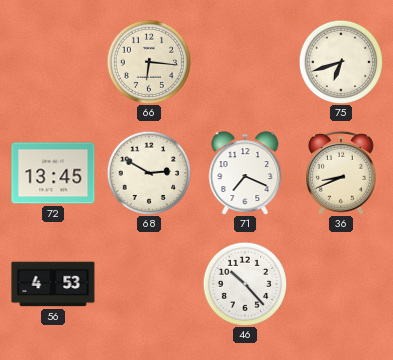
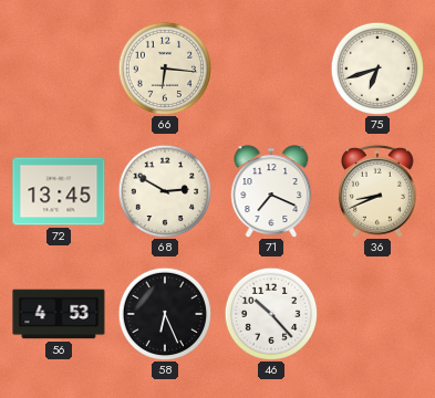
58: none -> 6:26
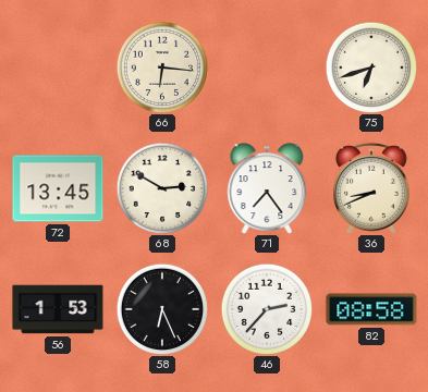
71: 7:19 -> 7:24
56: 4:53 -> 1:53
46: 10:23 -> 2:37
82: none -> 08:58
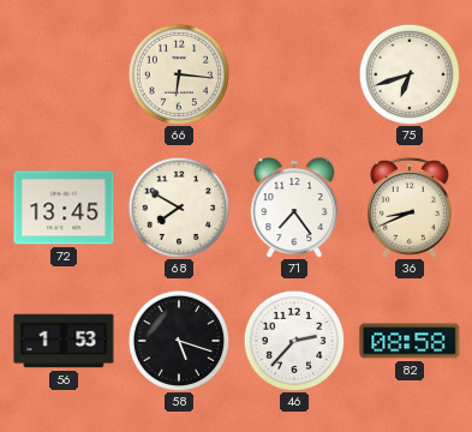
68: 2:50 -> 7:50
58: 6:26 -> 5:18
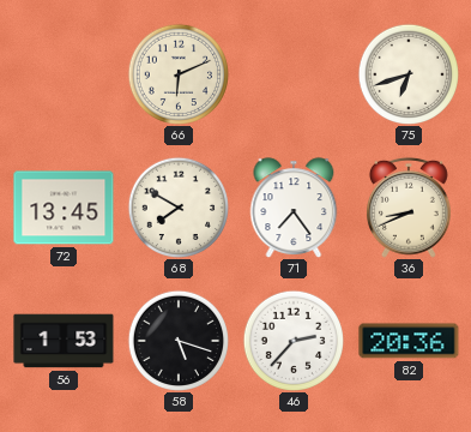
66: 6:16 -> 6:11
82: 08:58 -> 20:36
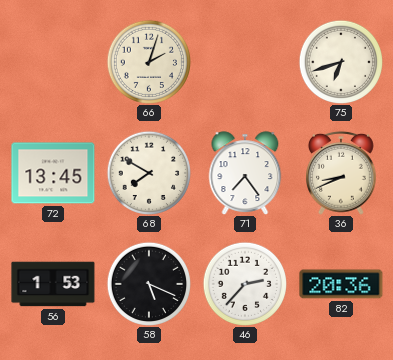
66: 6:11 -> 2:03
58: 5:18 -> 5:19
